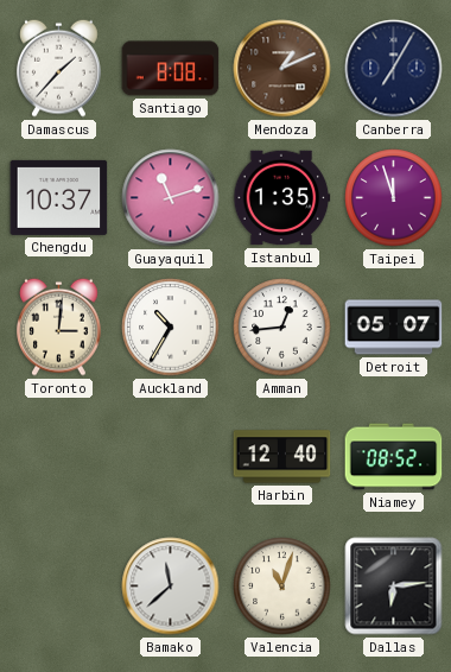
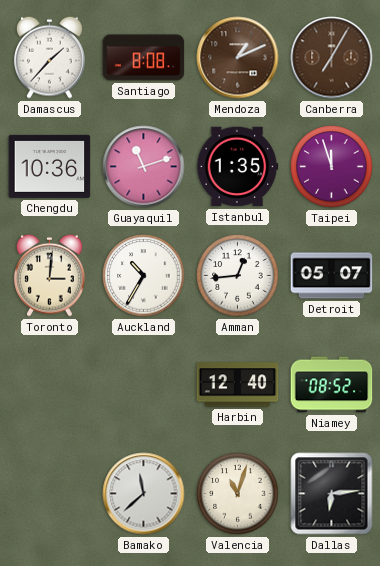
Canberra dial: navy -> brown
Chengdu: 10:37 -> 10:36
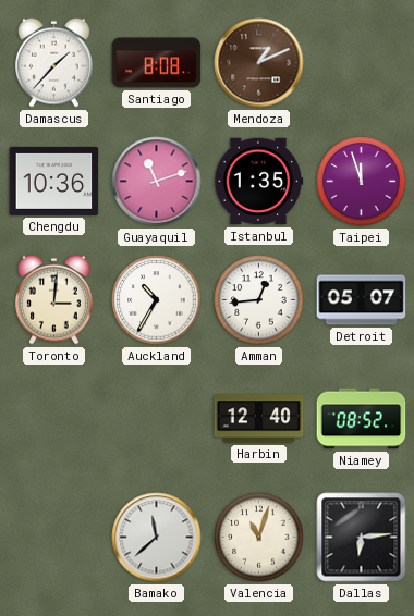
Canberra: 7:05 -> none
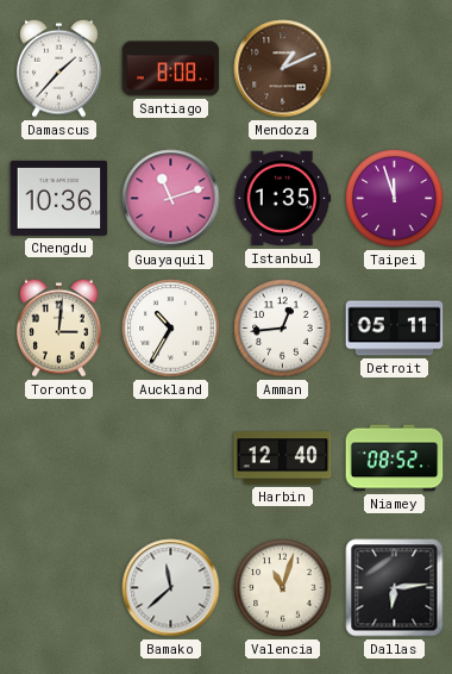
Detroit: 05:07 -> 05:11
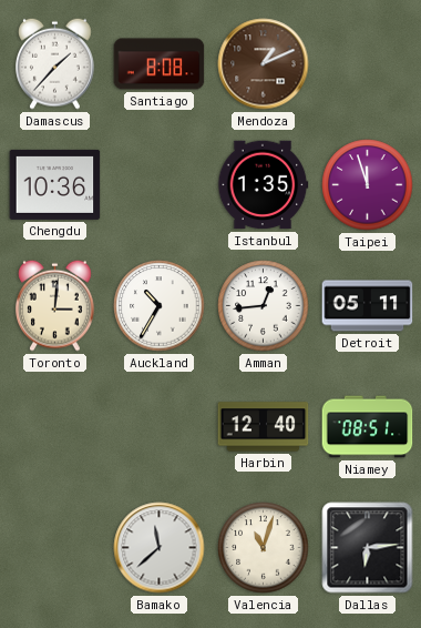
Guayaquil: 11:12 -> none
Niamey: 08:52 -> 08:51
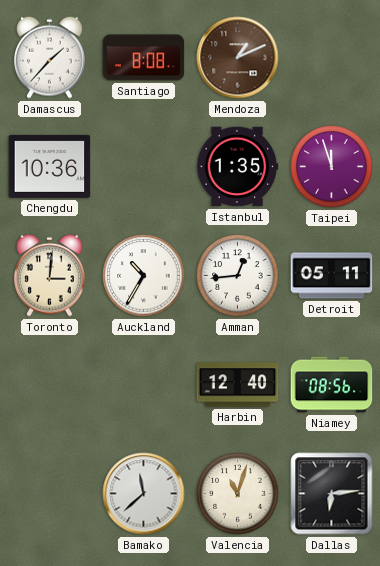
Niamey: 08:51 -> 08:56
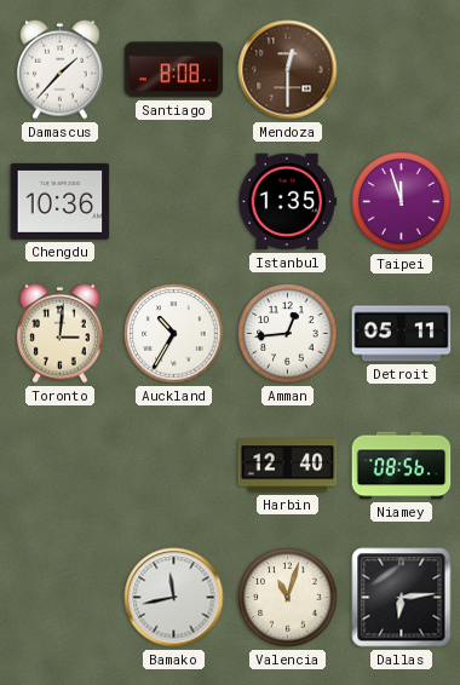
Mendoza: 1:11 -> 12:30
Bamako: 11:38 -> 11:43
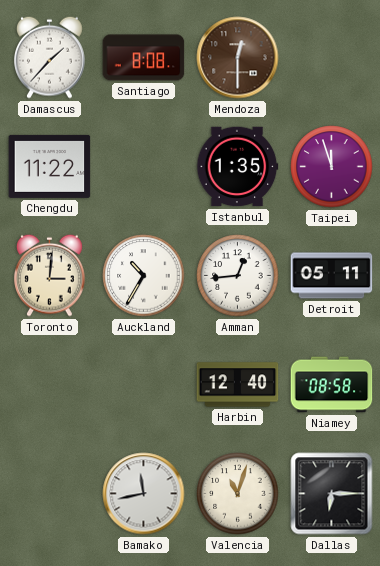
Chengdu: 10:36 -> 11:22
Niamey: 08:56 -> 08:58
Dallas: 6:14 -> 6:15
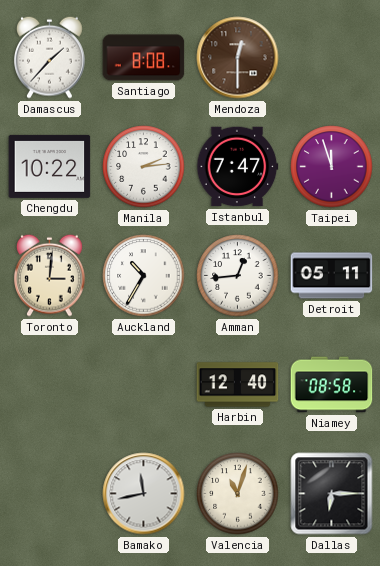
Chengdu: 11:22 -> 10:22
Manila: none -> 2:14
Istanbul: 1:35 -> 7:47
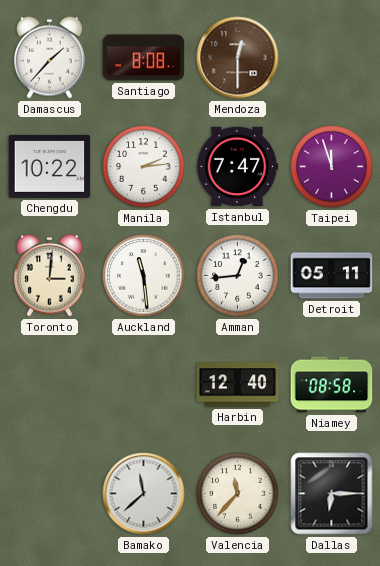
Auckland: 10:35 -> 11:29
Bamako: 11:43 -> 11:38
Valencia: 11:03 -> 11:37
